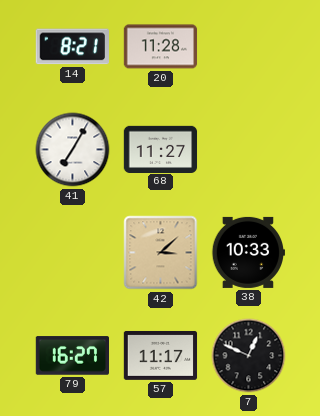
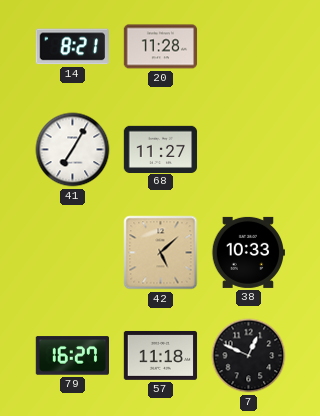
42: 3:08 -> 5:08
57: 11:17 -> 11:18
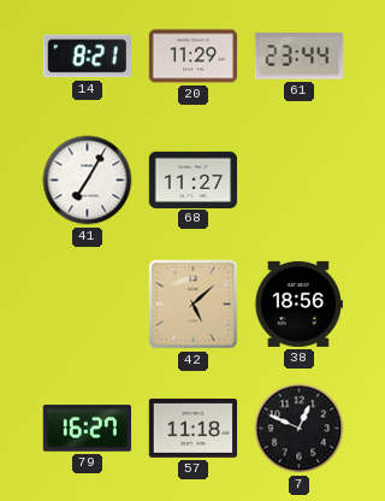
20: 11:28 -> 11:29
61: none -> 23:44
38: 10:33 -> 18:56
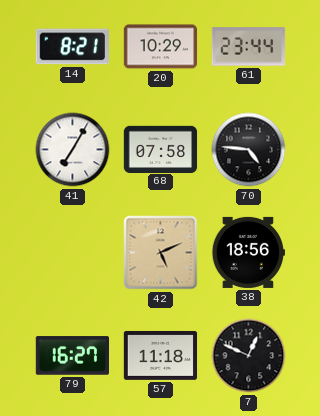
20: 11:29 -> 10:29
68: 11:27 -> 07:58
70: none -> 4:46
42: 5:08 -> 5:11
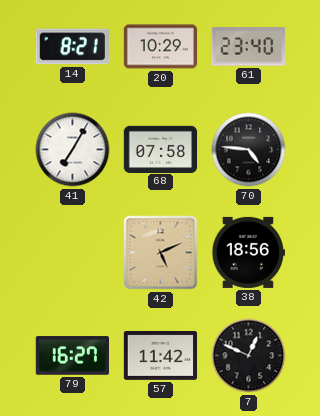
61: 23:44 -> 23:40
57: 11:18 -> 11:42
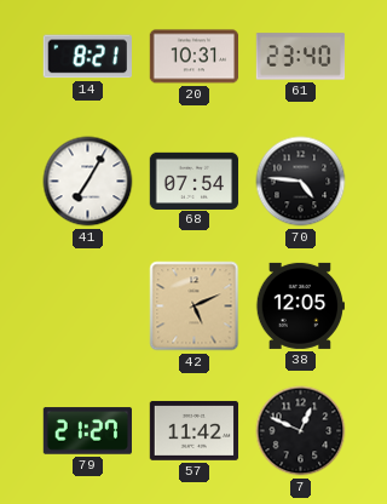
20: 10:29 -> 10:31
68: 07:58 -> 07:54
38: 18:56 -> 12:05
79: 16:27 -> 21:27
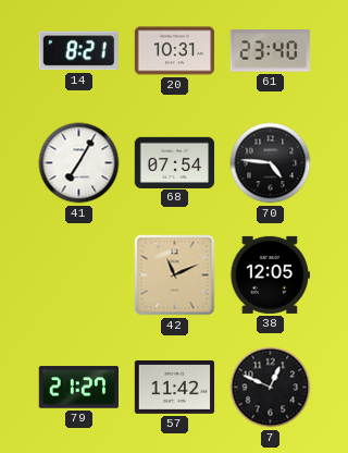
42: 5:11 -> 11:11
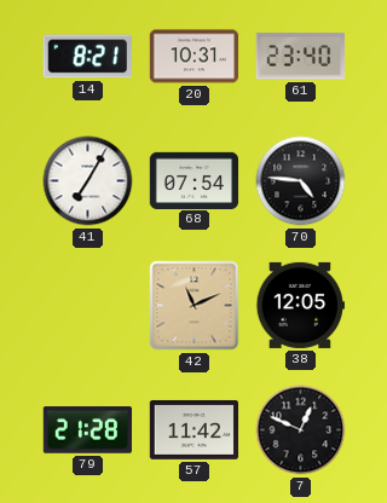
79: 21:27 -> 21:28
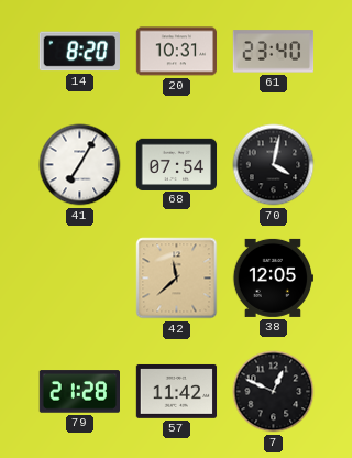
14: 8:21 -> 8:20
70: 4:46 -> 4:02
42: 11:11 -> 11:38
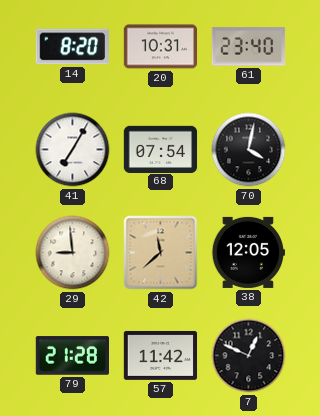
29: none -> 8:59
